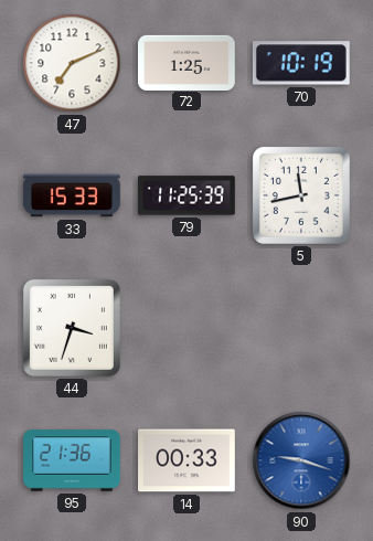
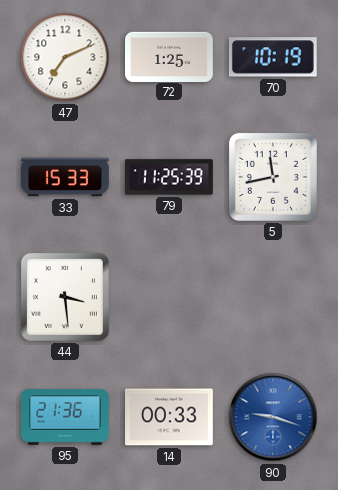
44: 3:33 -> 3:29
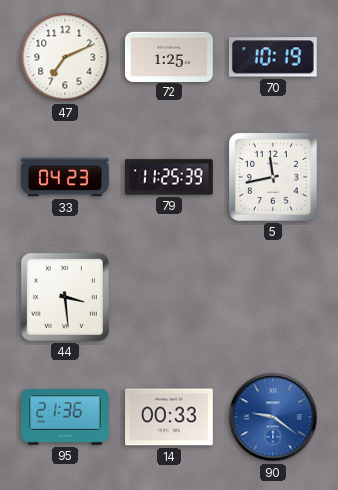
33: 15:33 -> 04:23
90: 9:18 -> 9:21
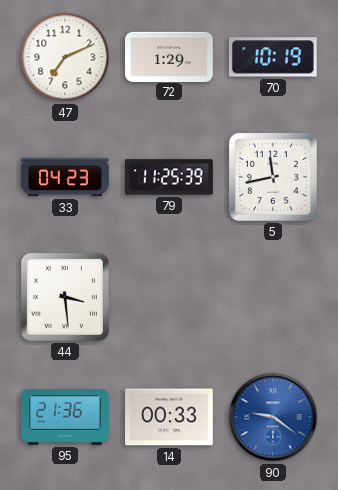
72: 1:25 -> 1:29
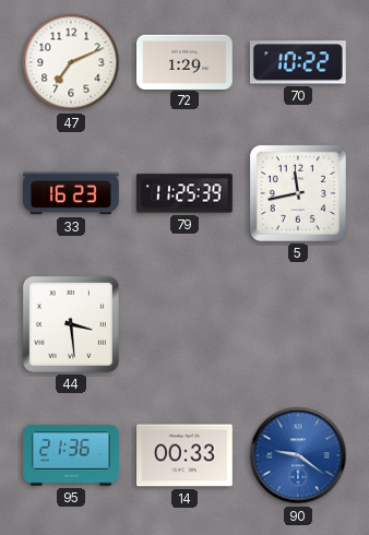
70: 10:19 -> 10:22
33: 04:23 -> 16:23
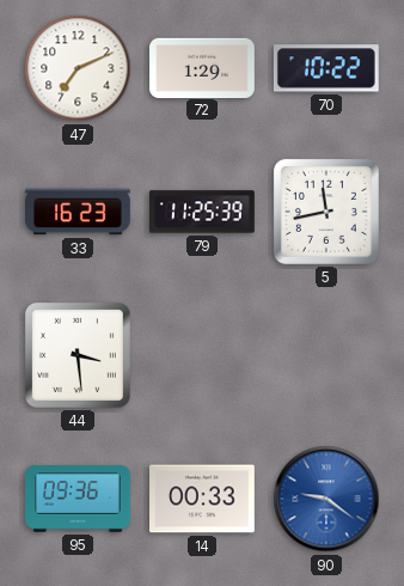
95: 21:36 -> 09:36
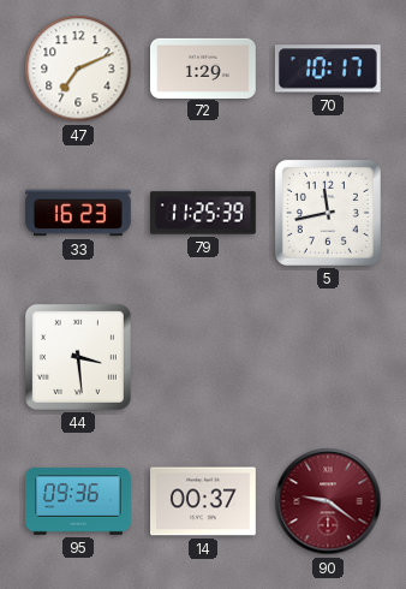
70: 10:22 -> 10:17
14: 00:33 -> 00:37
90 dial: blue -> burgundy
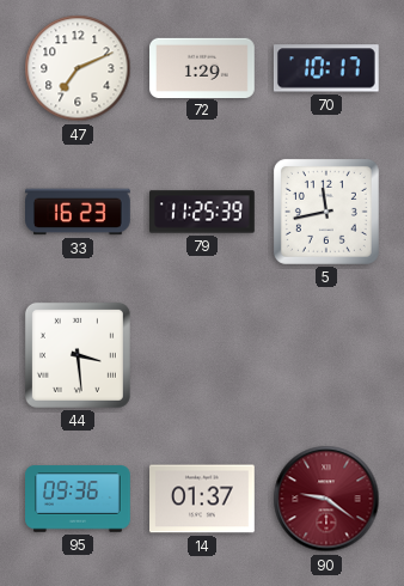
14: 00:37 -> 01:37
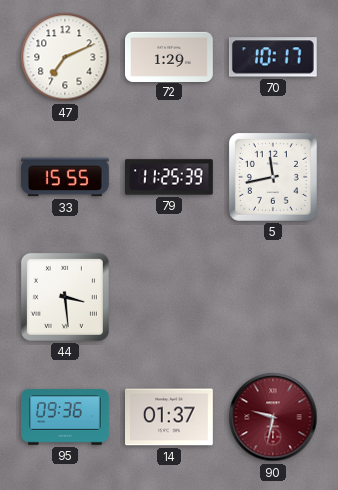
33: 16:23 -> 15:55
90: 9:21 -> 9:32
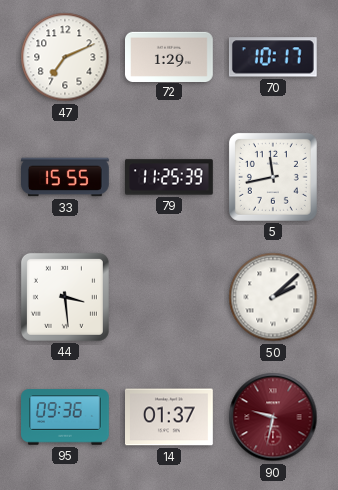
50: none -> 2:08
